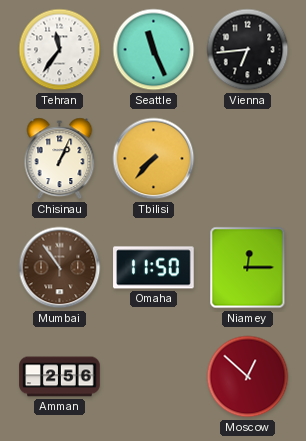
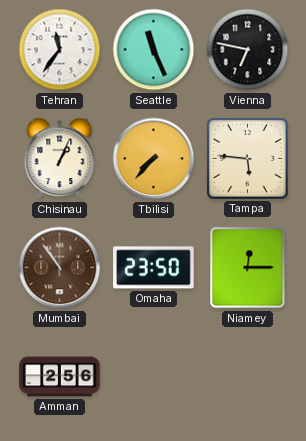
Vienna: 6:44 -> 6:47
Tampa: none -> 5:46
Omaha: 11:50 -> 23:50
Moscow: 12:52 -> none
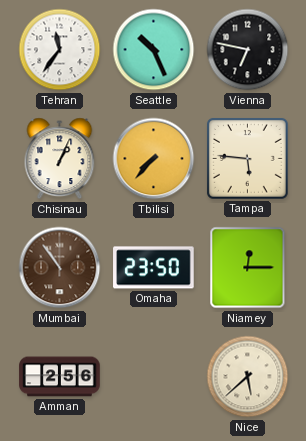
Seattle: 11:26 -> 10:26
Nice: none -> 5:38
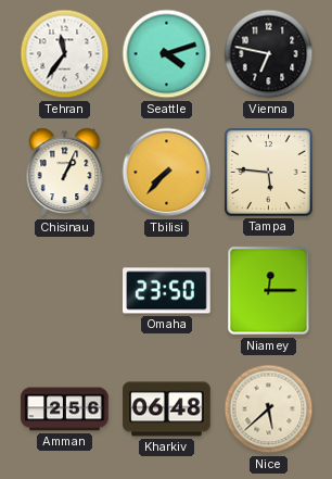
Seattle: 10:26 -> 4:12
Mumbai: 10:54 -> none
Kharkiv: none -> 06:48
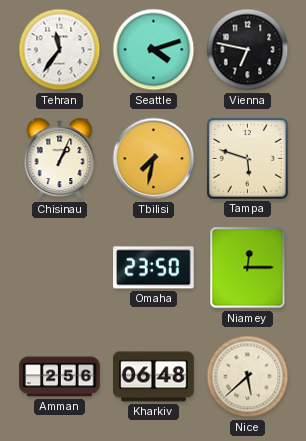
Tbilisi: 7:37 -> 7:32
Tampa: 5:46 -> 5:48
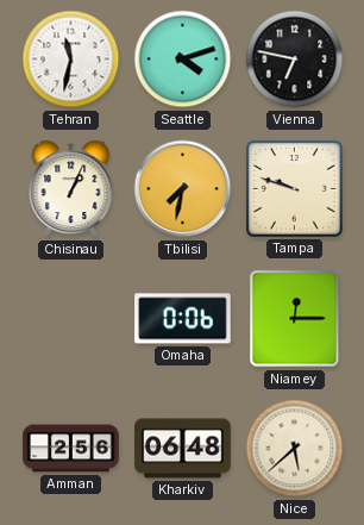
Tehran: 11:36 -> 11:32
Tampa: 5:48 -> 9:48
Omaha: 23:50 -> 0:06
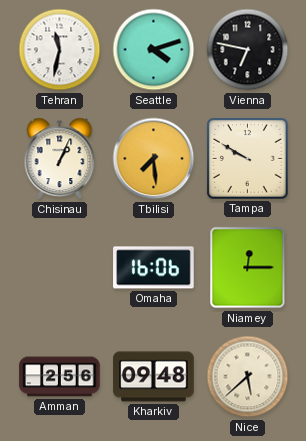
Tbilisi: 7:32 -> 7:29
Tampa: 9:48 -> 9:50
Omaha: 0:06 -> 16:06
Kharkiv: 06:48 -> 09:48
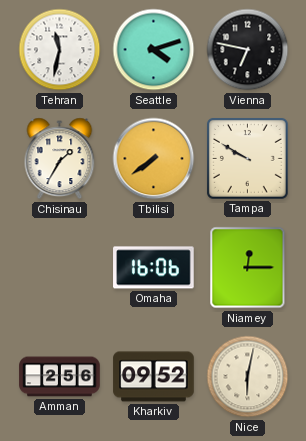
Chisinau: 1:04 -> 1:35
Tbilisi: 7:29 -> 7:39
Kharkiv: 09:48 -> 09:52
Nice: 5:38 -> 6:02
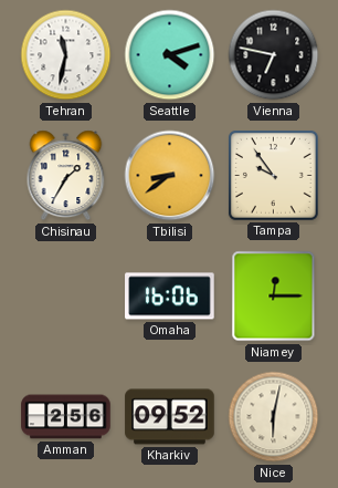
Tbilisi: 7:39 -> 8:39
Tampa: 9:50 -> 9:54
